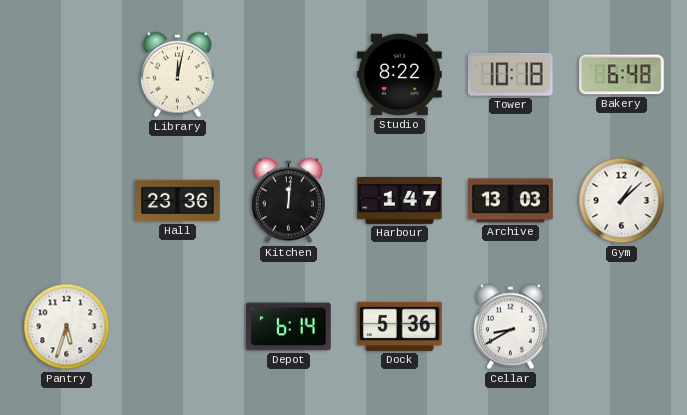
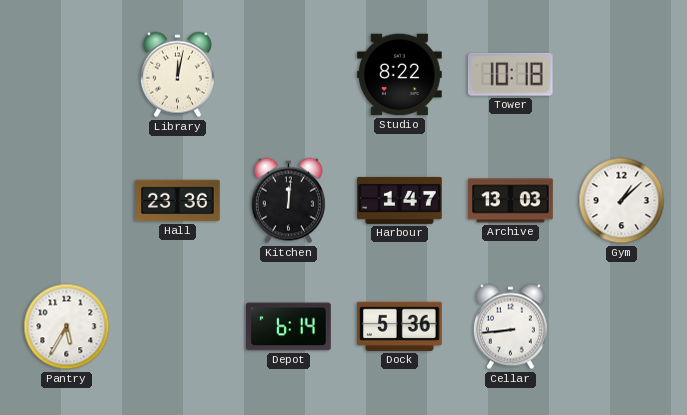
Bakery: 6:48 -> none
Pantry: 5:33 -> 5:35
Cellar: 8:40 -> 8:44
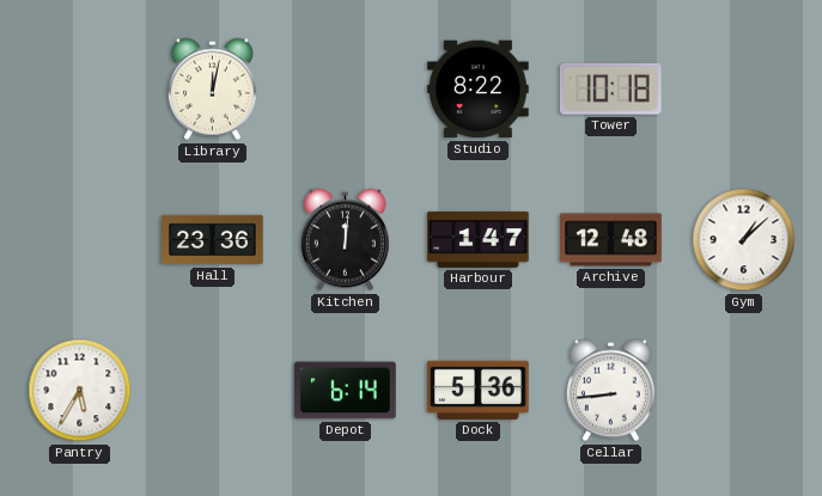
Archive: 13:03 -> 12:48
